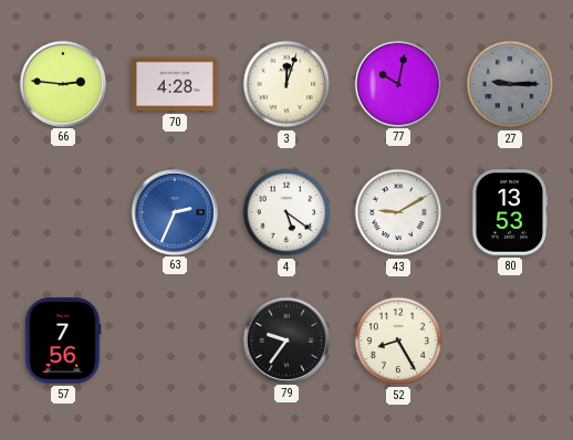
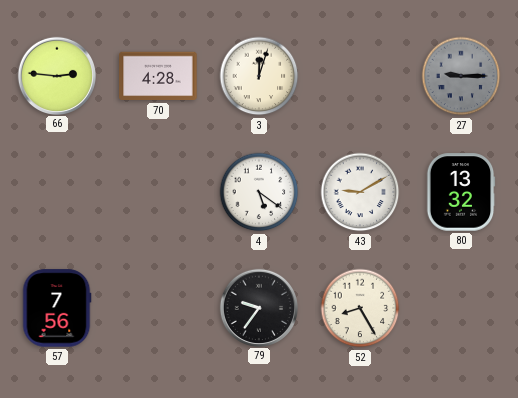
77: 10:02 -> none
63: 2:34 -> none
80: 13:53 -> 13:32
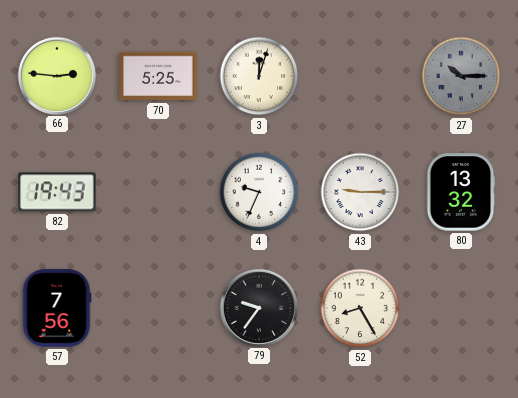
70: 4:28 -> 5:25
27: 9:15 -> 10:15
82: none -> 19:43
4: 5:21 -> 9:34
43: 9:10 -> 9:15
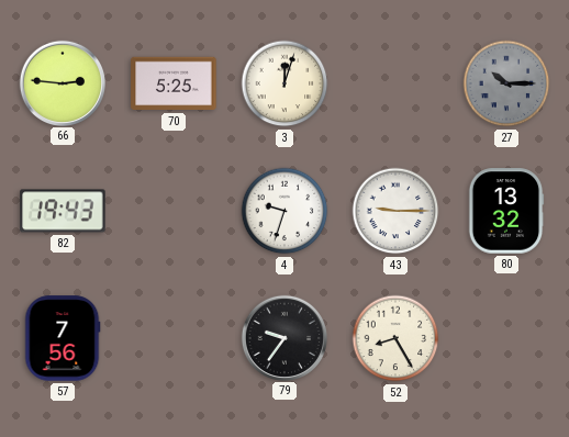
4: 9:34 -> 9:33
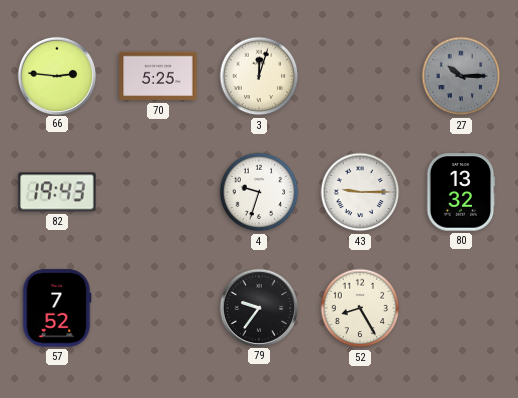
57: 7:56 -> 7:52
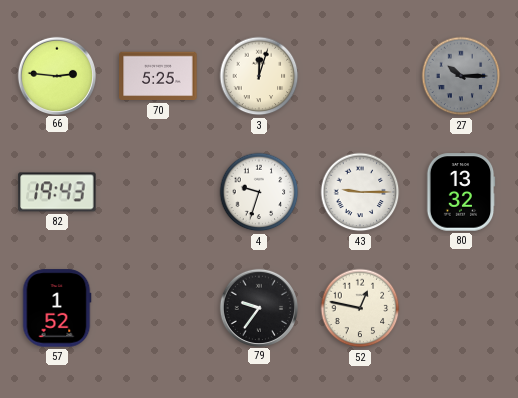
57: 7:52 -> 1:52
52: 8:25 -> 12:47
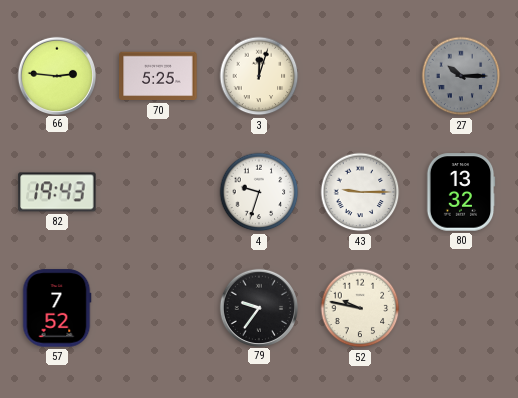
57: 1:52 -> 7:52
52: 12:47 -> 9:47
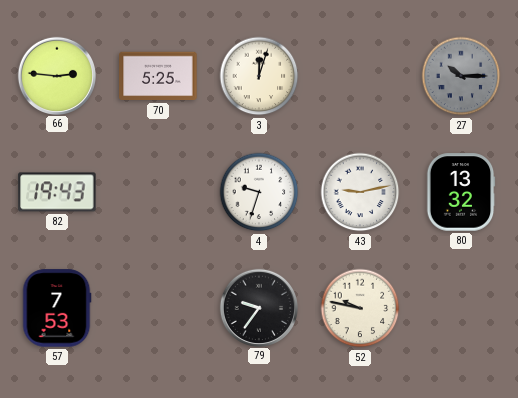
43: 9:15 -> 9:13
57: 7:52 -> 7:53
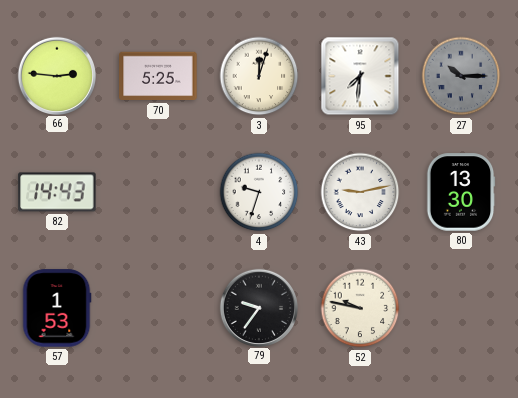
95: none -> 7:31
82: 19:43 -> 14:43
80: 13:32 -> 13:30
57: 7:53 -> 1:53
